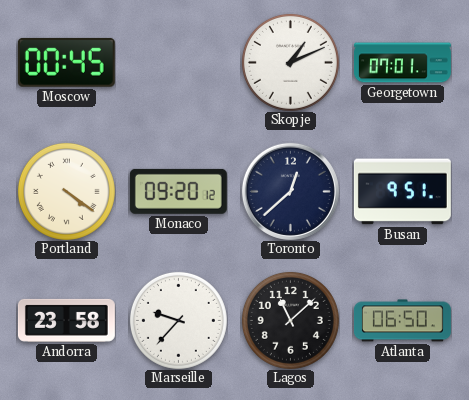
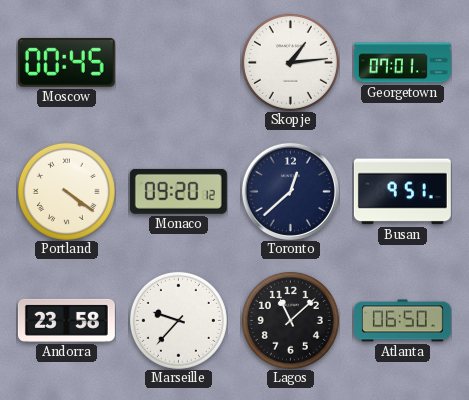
Skopje: 1:11 -> 1:14
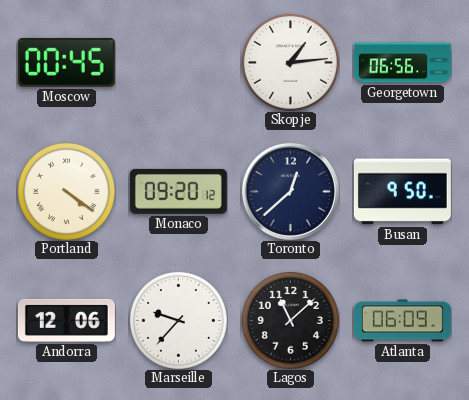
Georgetown: 07:01 -> 06:56
Busan: 9:51 -> 9:50
Andorra: 23:58 -> 12:06
Atlanta: 06:50 -> 06:09
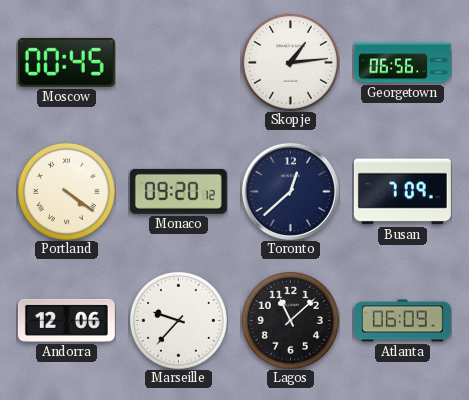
Busan: 9:50 -> 7:09
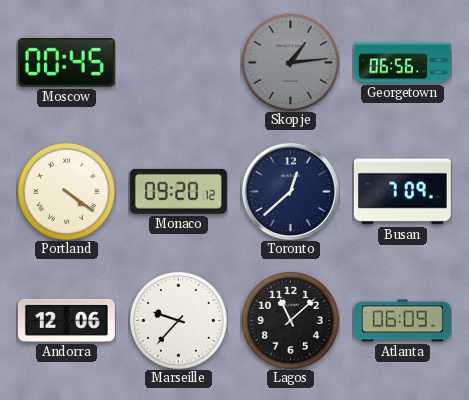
Skopje dial: white -> grey
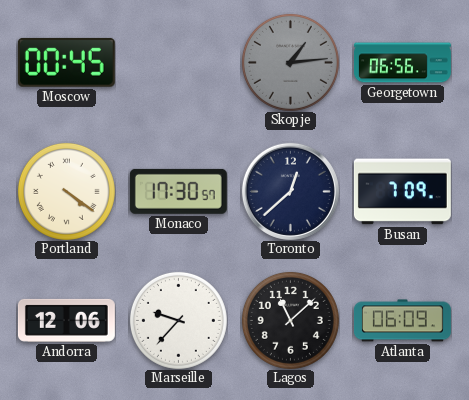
Monaco: 09:20 -> 17:30
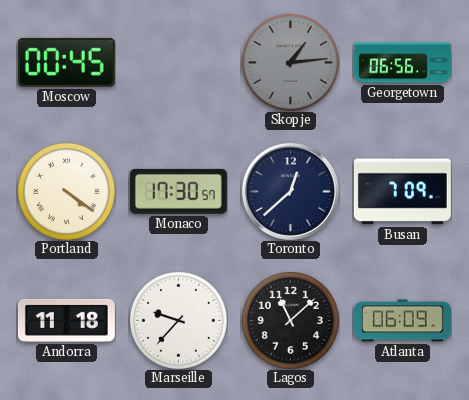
Andorra: 12:06 -> 11:18
